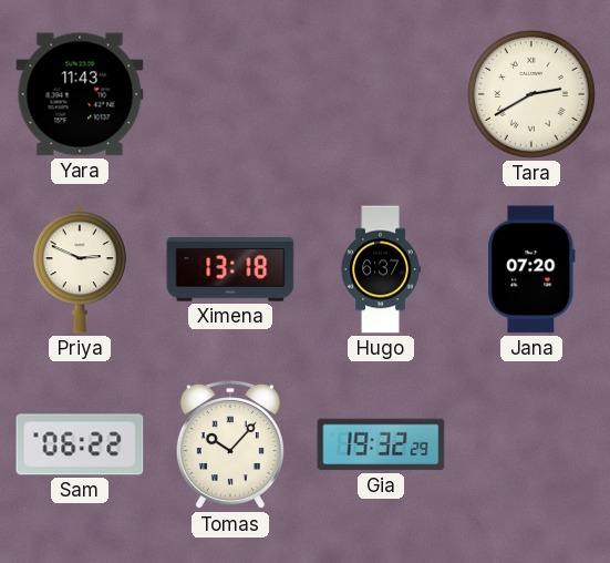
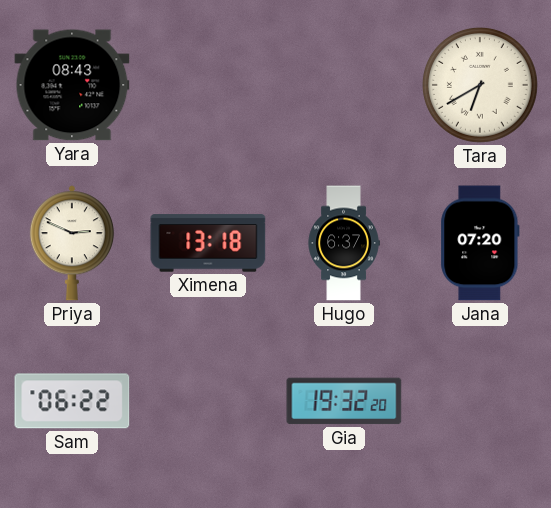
Yara: 11:43 -> 08:43
Tara: 2:40 -> 6:40
Tomas: 10:07 -> none
Gia: 19:32:29 -> 19:32:20
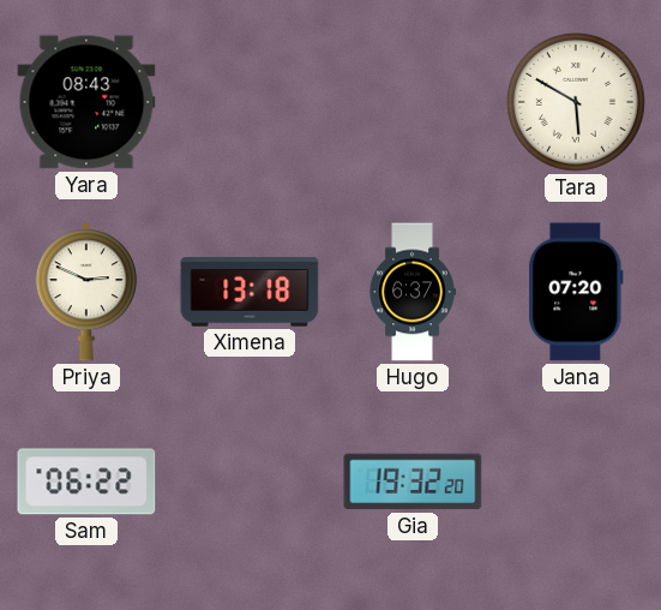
Tara: 6:40 -> 5:50
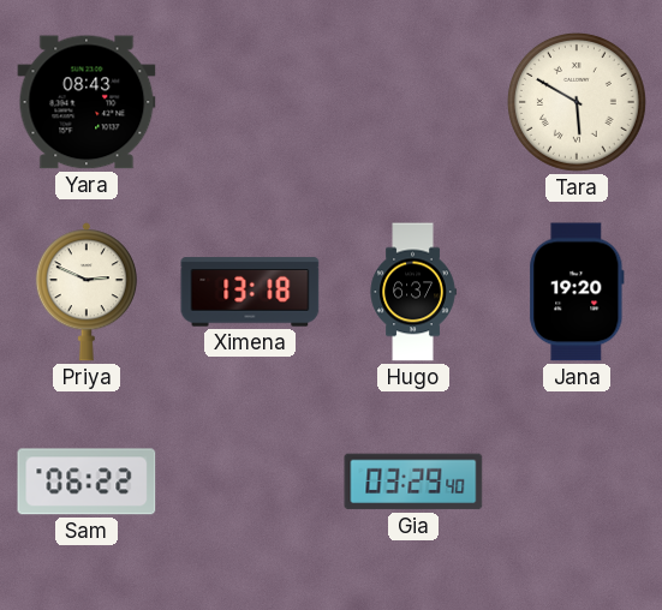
Jana: 07:20 -> 19:20
Gia: 19:32 -> 03:29
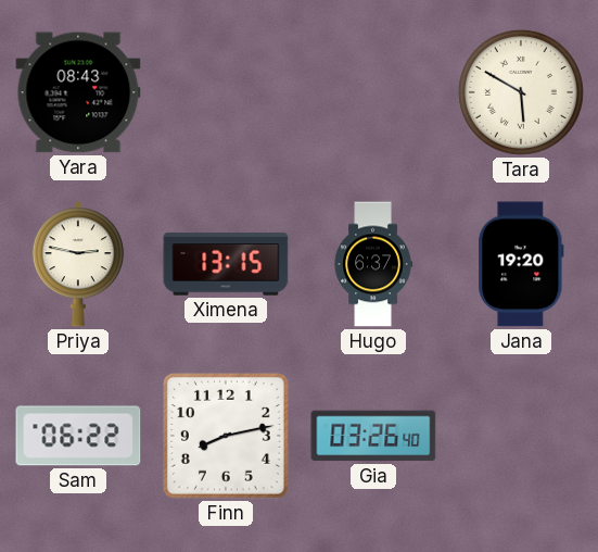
Priya: 2:49 -> 2:47
Ximena: 13:18 -> 13:15
Finn: none -> 8:13
Gia: 03:29 -> 03:26
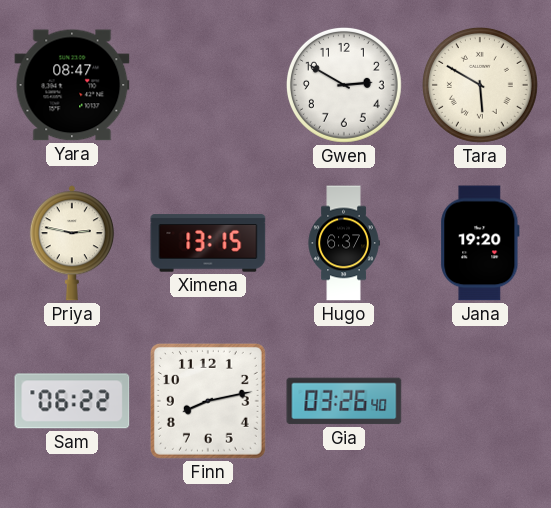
Yara: 08:43 -> 08:47
Gwen: none -> 2:50
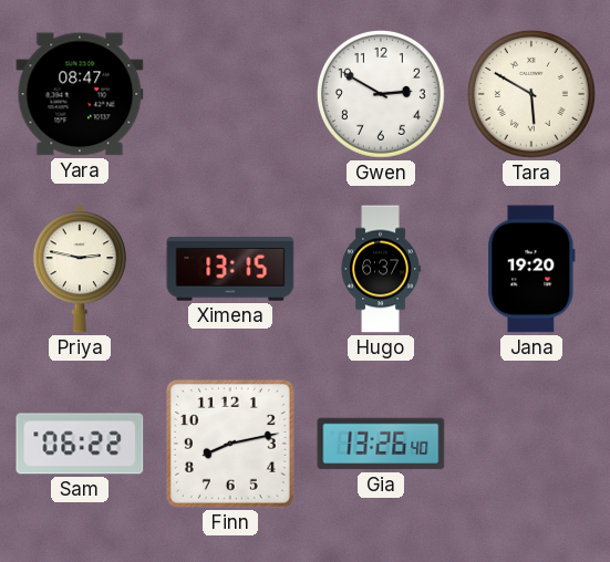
Gia: 03:26 -> 13:26
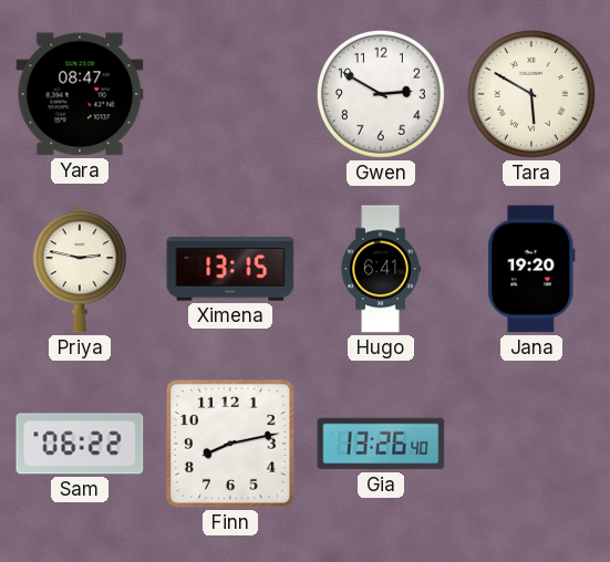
Hugo: 6:37 -> 6:41
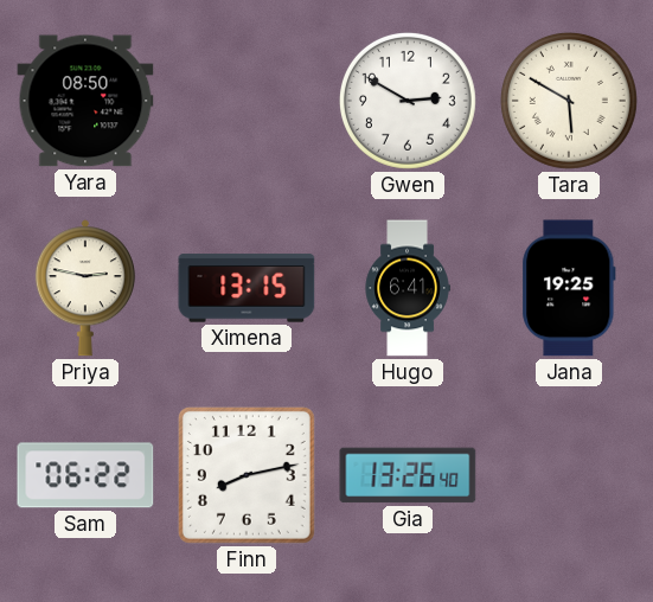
Yara: 08:47 -> 08:50
Jana: 19:20 -> 19:25
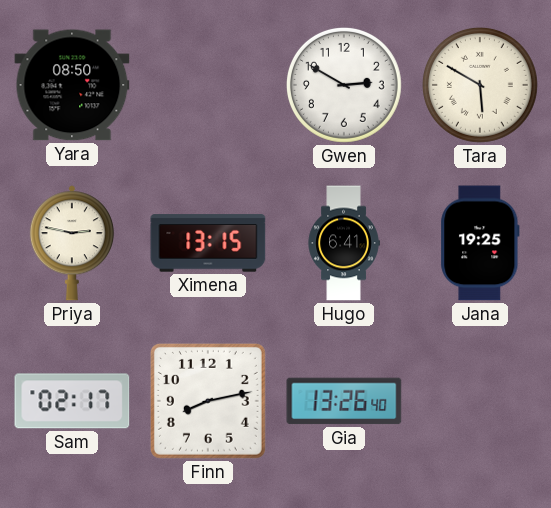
Sam: 06:22 -> 02:17
